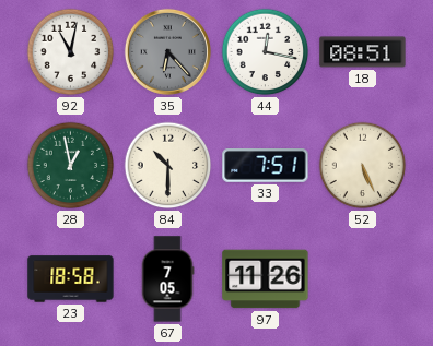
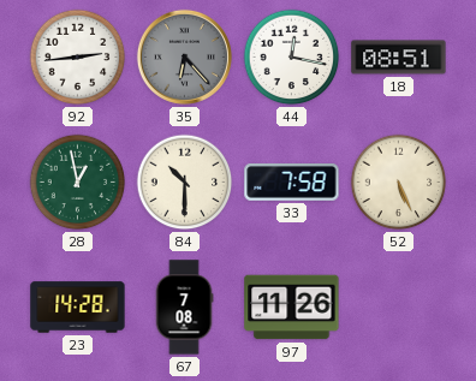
92: 11:02 -> 2:44
33: 7:51 -> 7:58
23: 18:58 -> 14:28
67: 7:05 -> 7:08
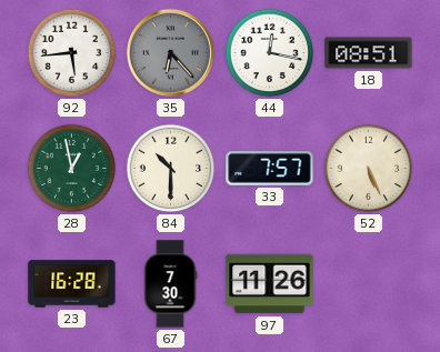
92: 2:44 -> 5:44
33: 7:58 -> 7:57
23: 14:28 -> 16:28
67: 7:08 -> 7:30
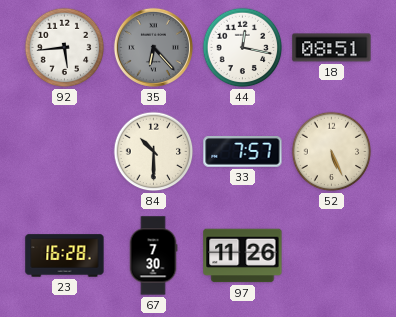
28: 12:58 -> none
